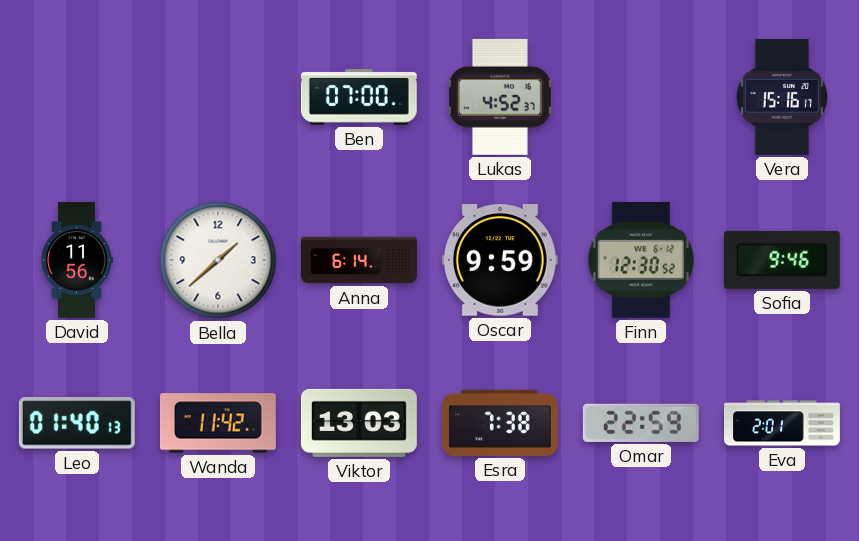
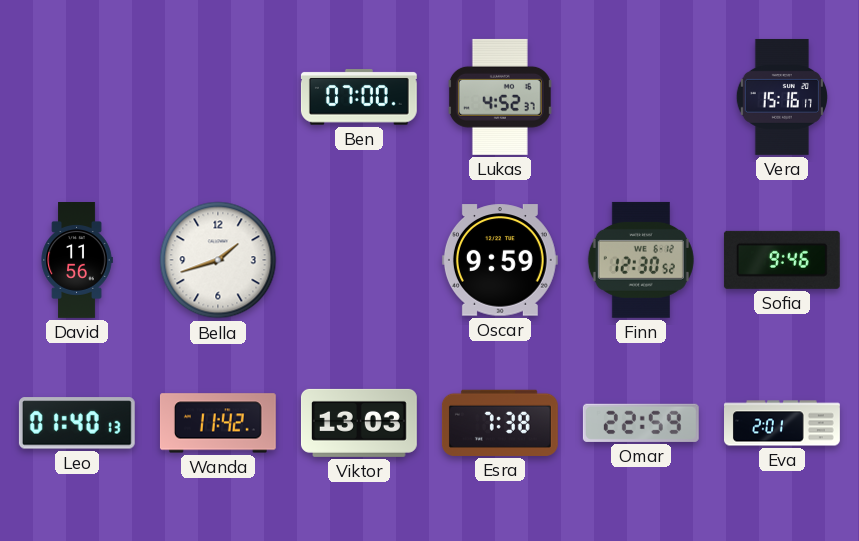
Bella: 1:38 -> 1:42
Anna: 6:14 -> none
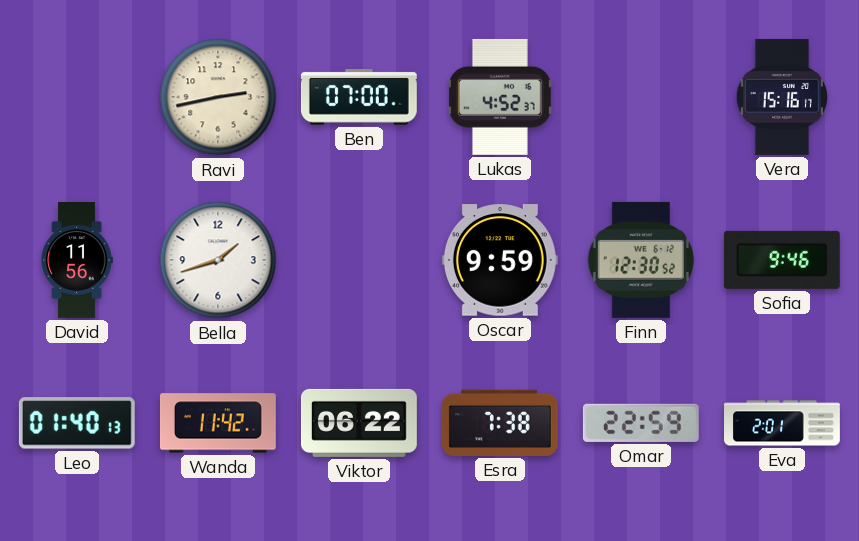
Ravi: none -> 2:43
Viktor: 13:03 -> 06:22
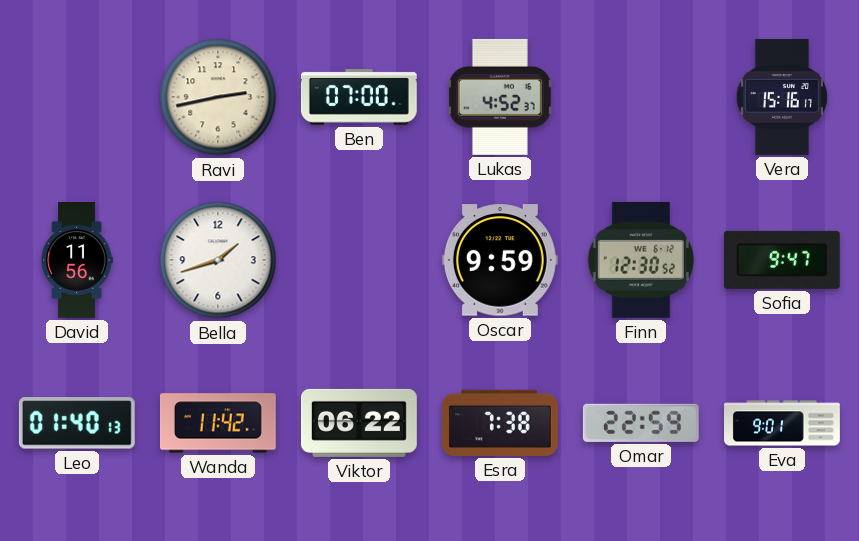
Sofia: 9:46 -> 9:47
Eva: 2:01 -> 9:01
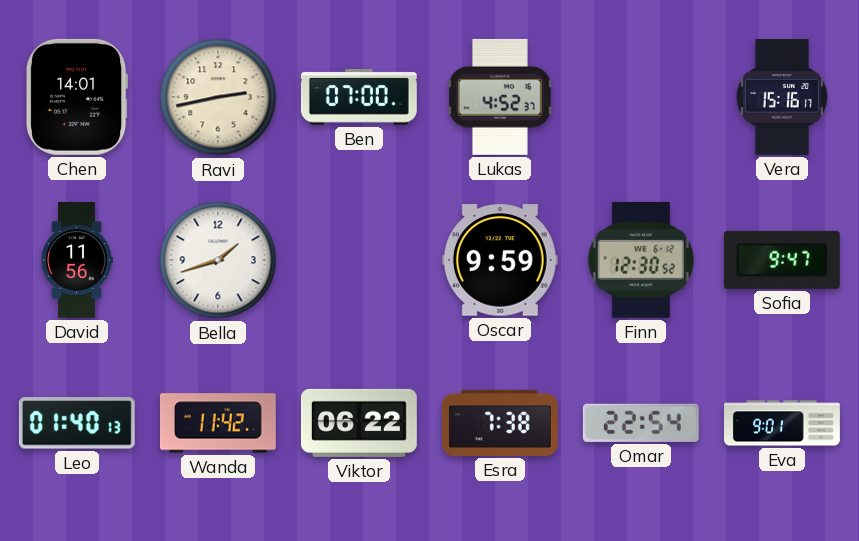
Chen: none -> 14:01
Omar: 22:59 -> 22:54
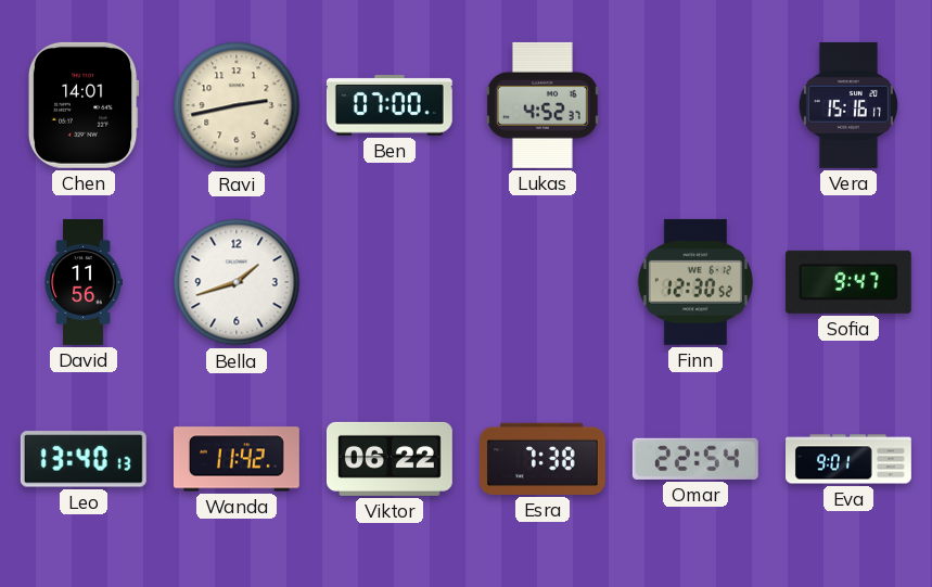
Oscar: 9:59 -> none
Leo: 01:40 -> 13:40
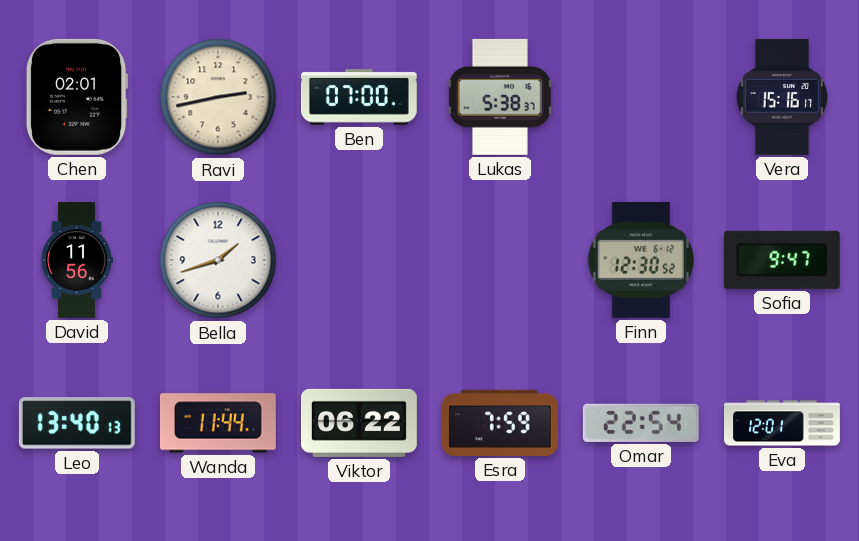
Chen: 14:01 -> 02:01
Lukas: 4:52 -> 5:38
Wanda: 11:42 -> 11:44
Esra: 7:38 -> 7:59
Eva: 9:01 -> 12:01
